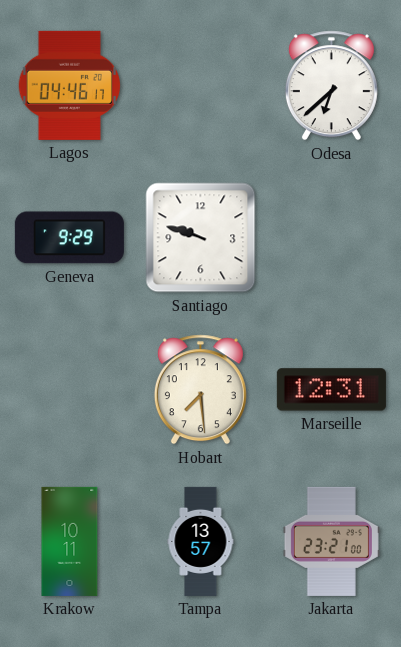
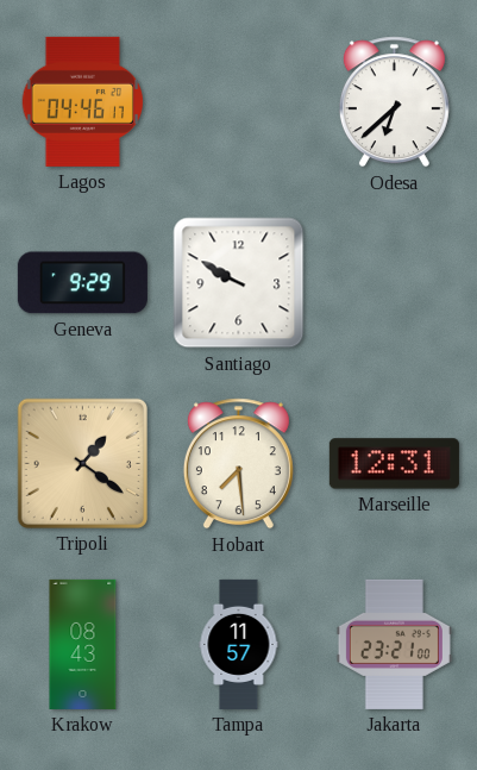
Santiago: 9:48 -> 9:50
Tripoli: none -> 1:21
Krakow: 10:11 -> 08:43
Tampa: 13:57 -> 11:57
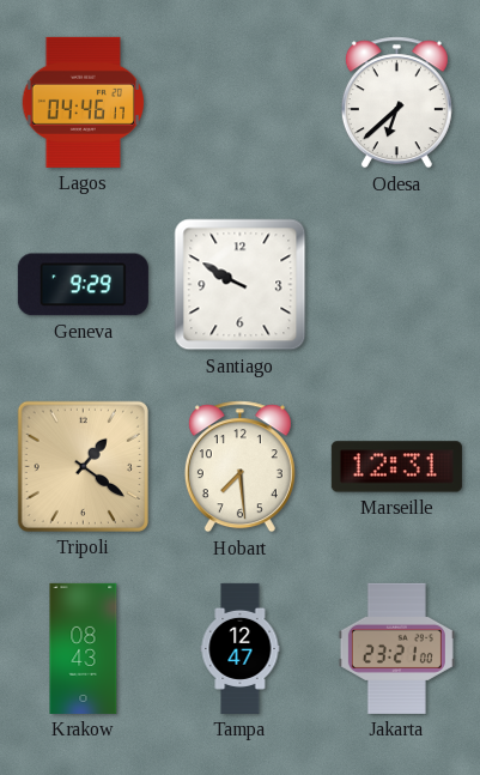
Tampa: 11:57 -> 12:47
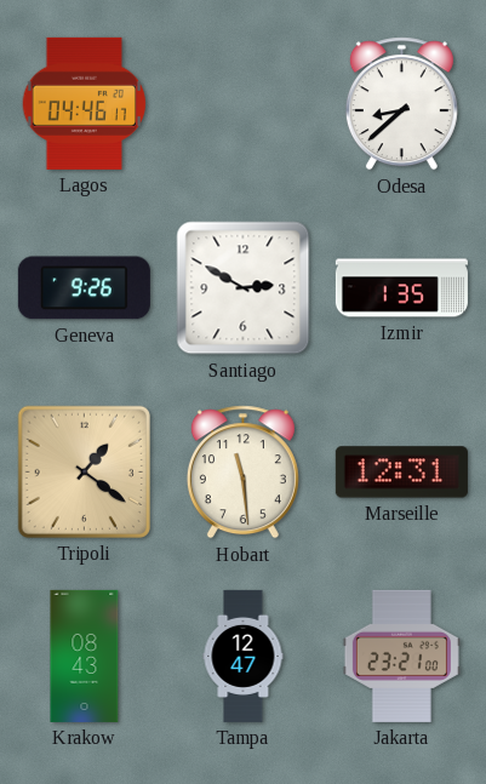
Odesa: 6:38 -> 8:38
Geneva: 9:29 -> 9:26
Santiago: 9:50 -> 2:50
Izmir: none -> 1:35
Hobart: 7:29 -> 11:29
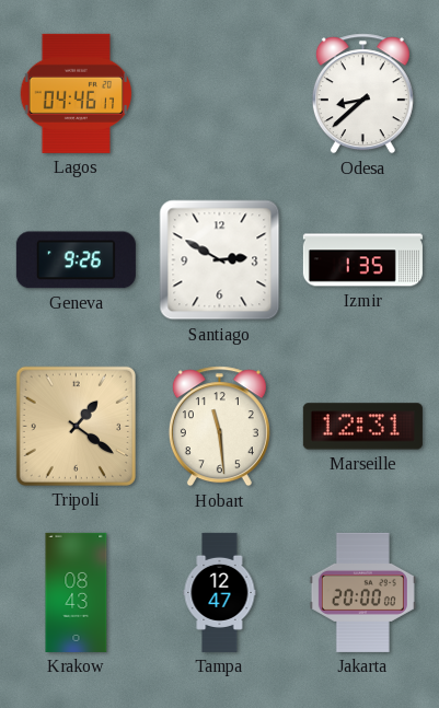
Jakarta: 23:21 -> 20:00
